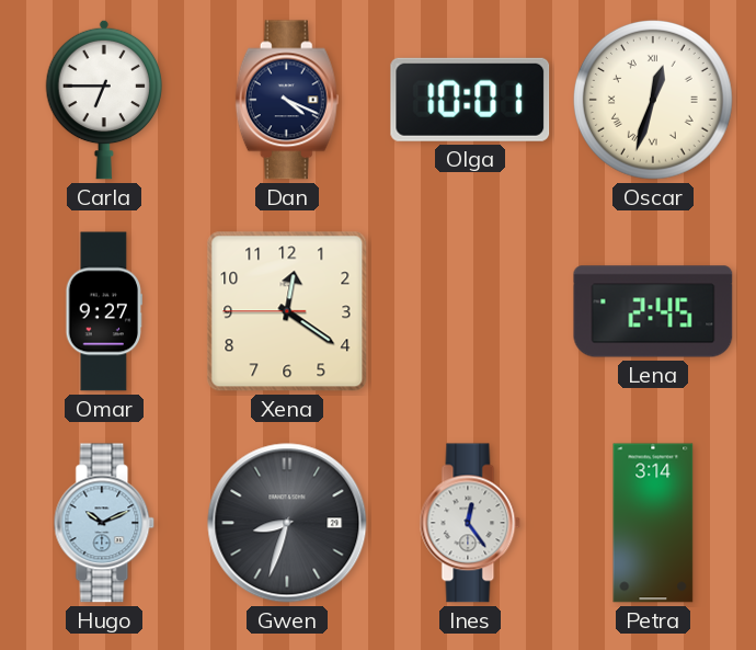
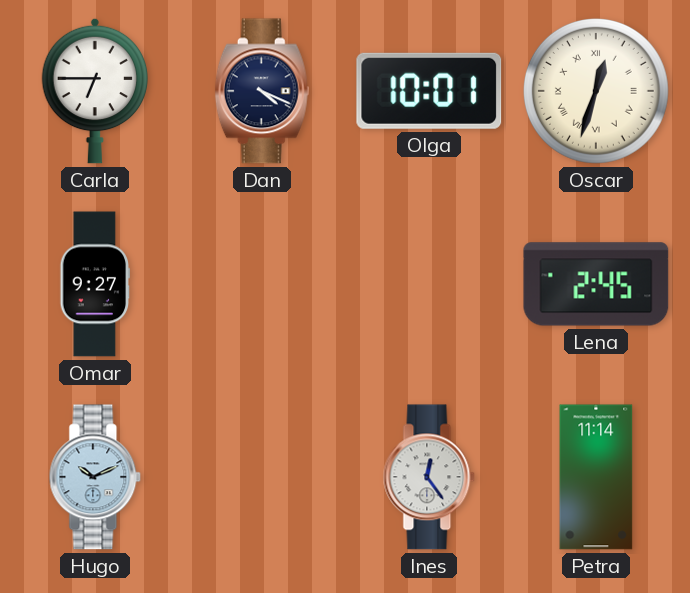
Xena: 12:20 -> none
Gwen: 8:33 -> none
Petra: 3:14 -> 11:14
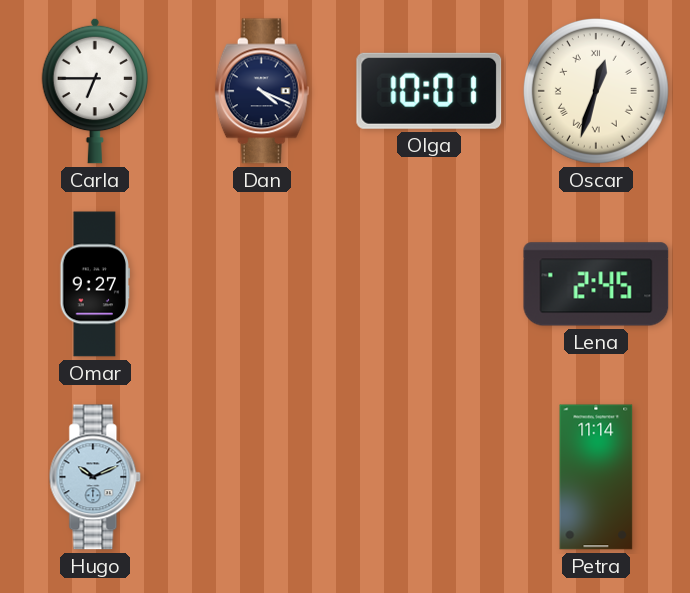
Ines: 12:24 -> none
